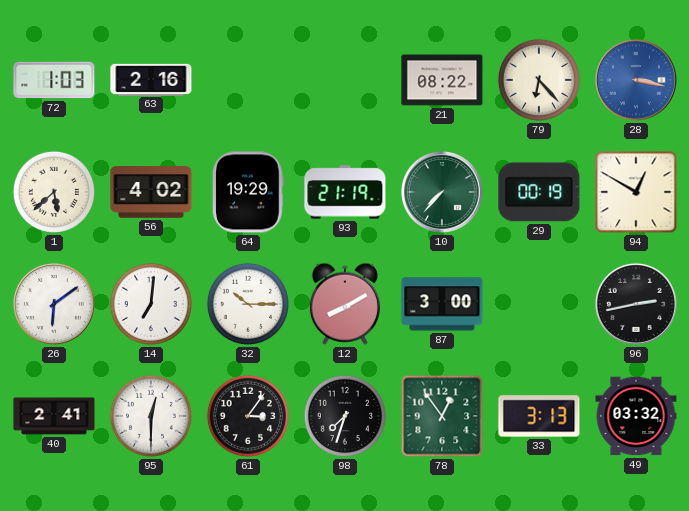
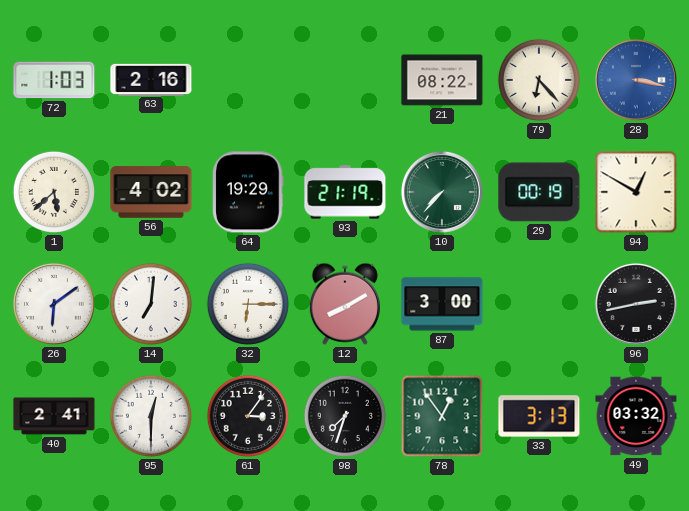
32: 10:15 -> 6:15
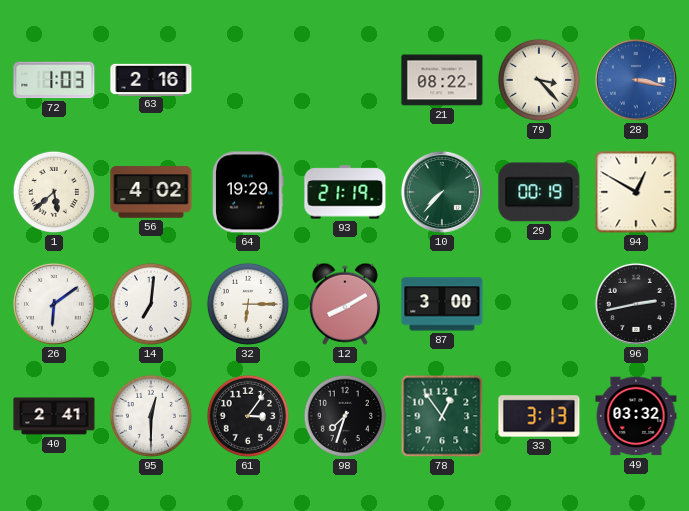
79: 6:23 -> 3:23
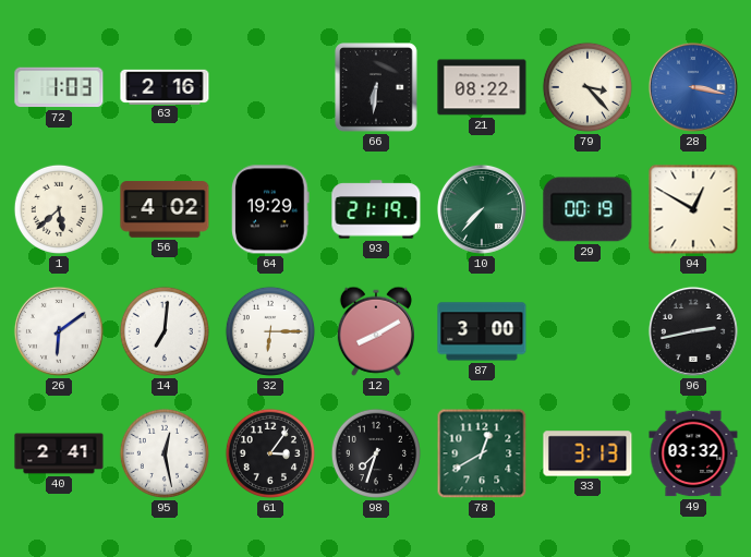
66: none -> 6:31
95: 12:30 -> 12:28
78: 12:54 -> 12:40
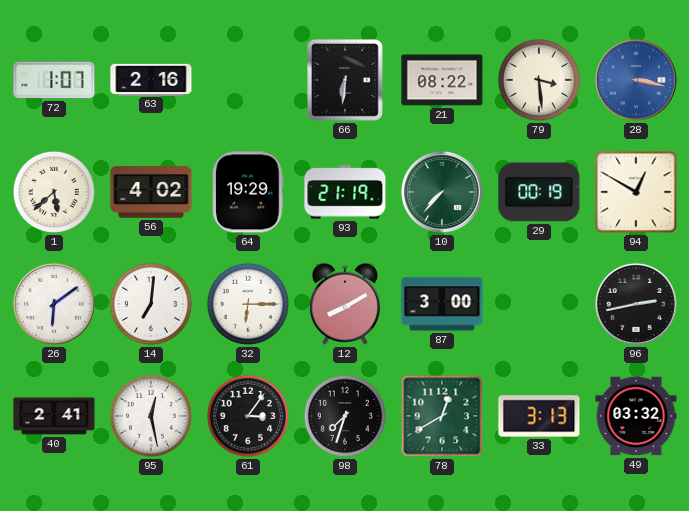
72: 1:03 -> 1:07
79: 3:23 -> 3:29
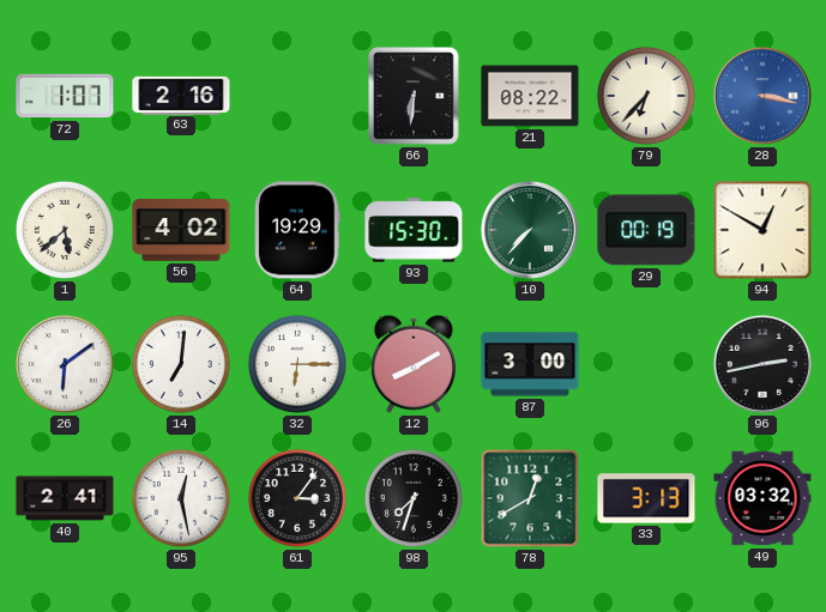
79: 3:29 -> 6:37
93: 21:19 -> 15:30
